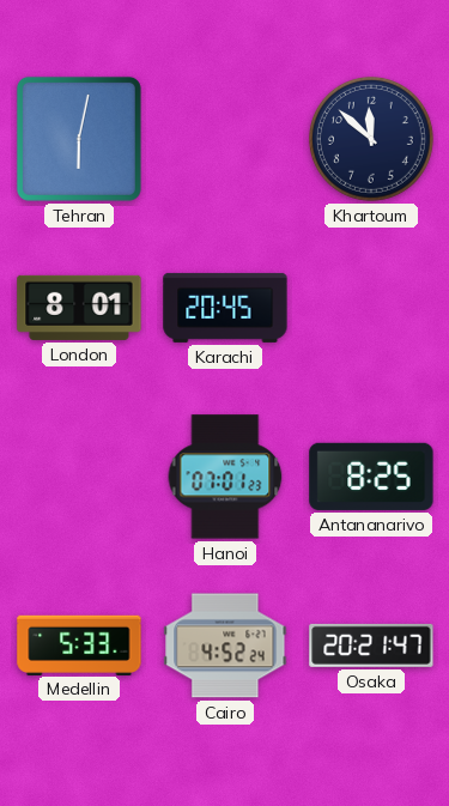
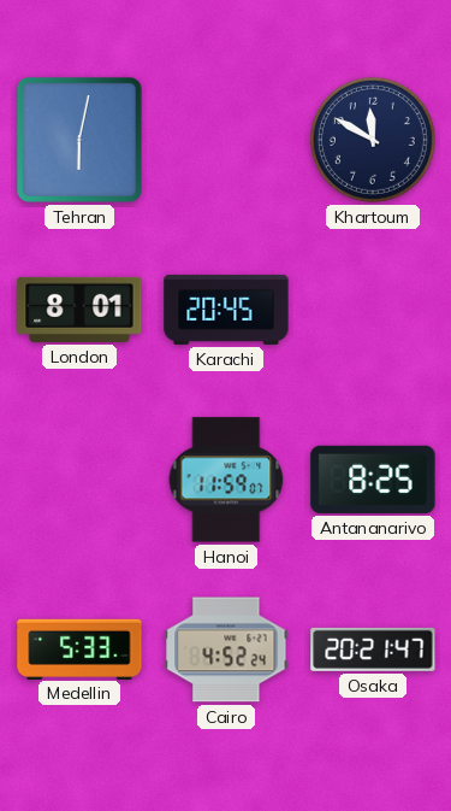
Khartoum: 11:52 -> 11:50
Hanoi: 07:01 -> 11:59
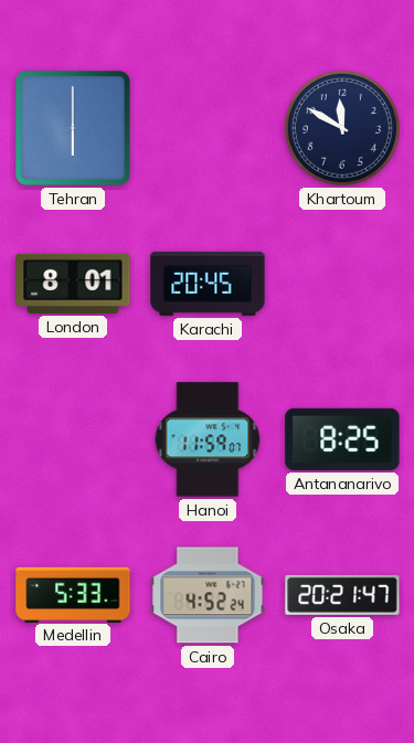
Tehran: 6:02 -> 6:00
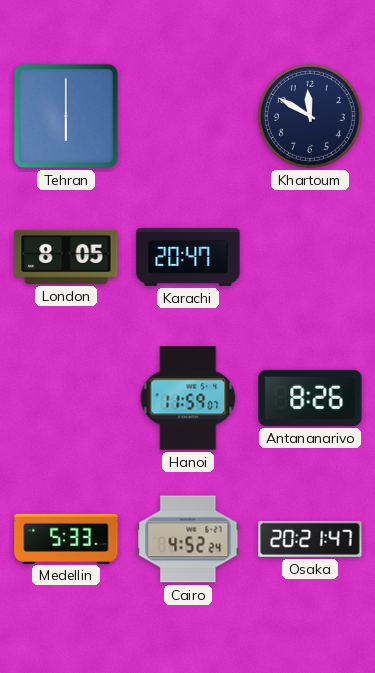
London: 8:01 -> 8:05
Karachi: 20:45 -> 20:47
Antananarivo: 8:25 -> 8:26
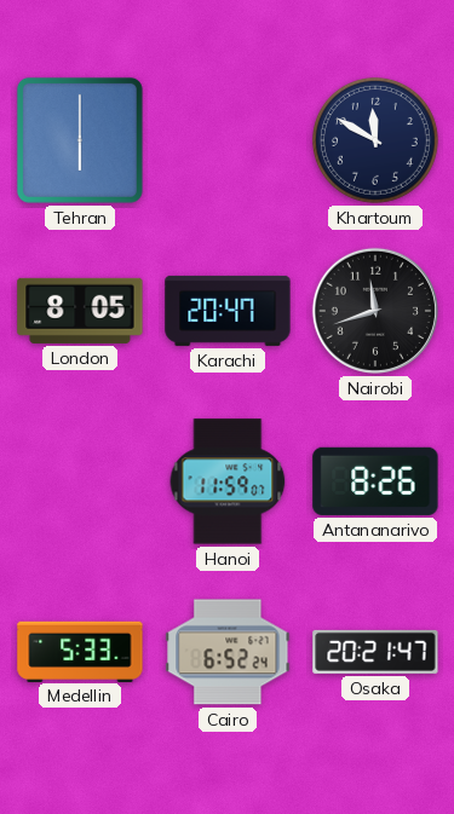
Nairobi: none -> 11:42
Cairo: 4:52 -> 6:52
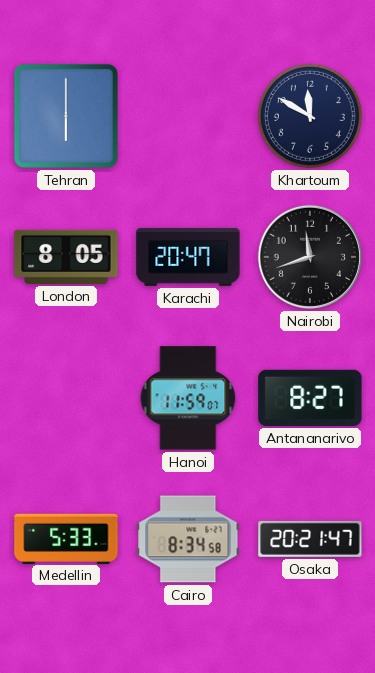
Antananarivo: 8:26 -> 8:27
Cairo: 6:52 -> 8:34
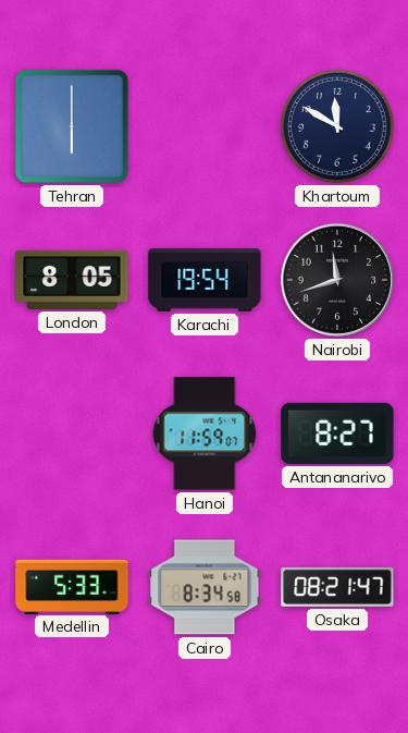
Karachi: 20:47 -> 19:54
Osaka: 20:21 -> 08:21
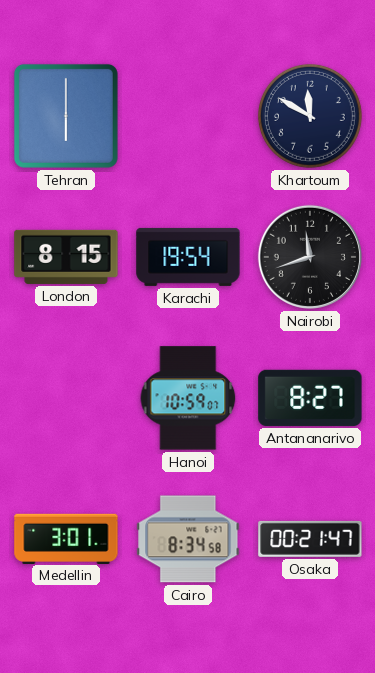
London: 8:05 -> 8:15
Hanoi: 11:59 -> 10:59
Medellin: 5:33 -> 3:01
Osaka: 08:21 -> 00:21
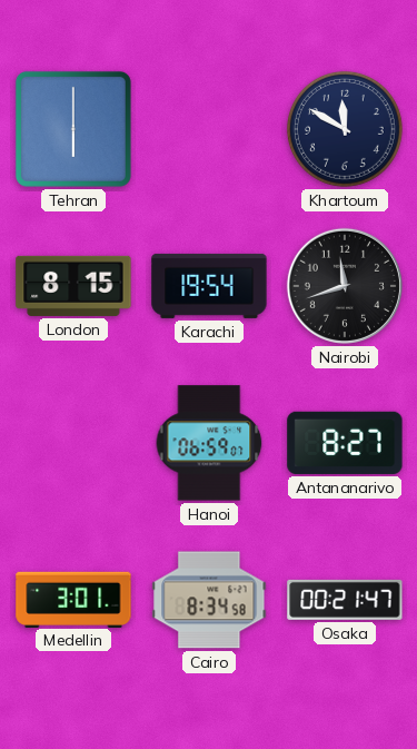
Hanoi: 10:59 -> 06:59
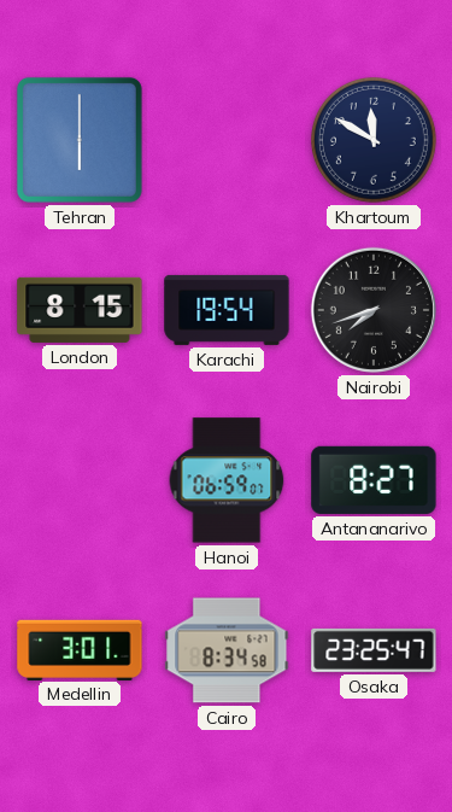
Nairobi: 11:42 -> 7:42
Osaka: 00:21 -> 23:25
